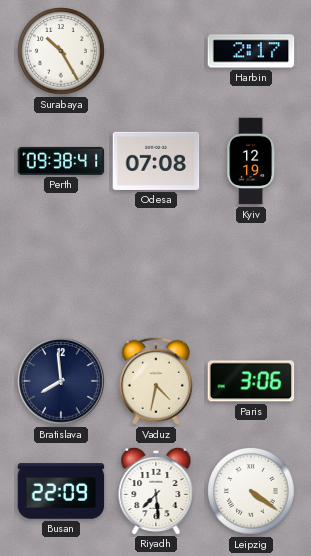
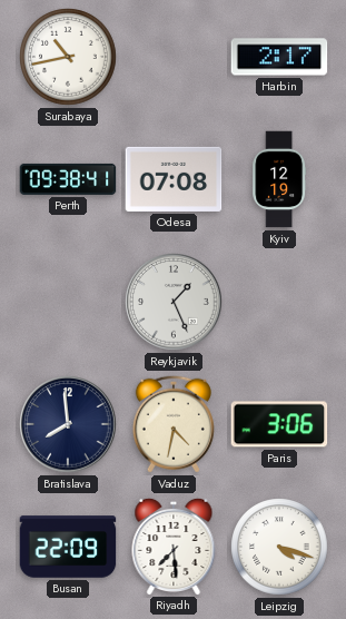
Surabaya: 10:25 -> 10:43
Reykjavik: none -> 1:26
Leipzig: 4:21 -> 4:18
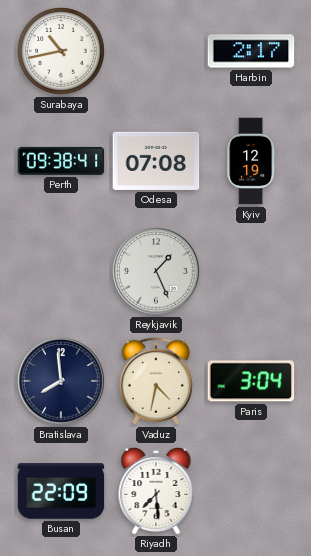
Paris: 3:06 -> 3:04
Leipzig: 4:18 -> none
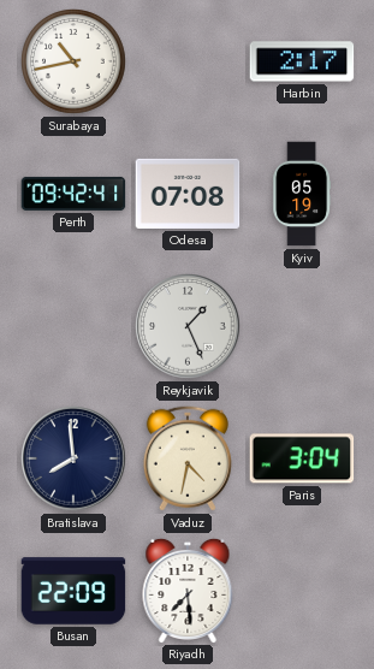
Perth: 09:38 -> 09:42
Kyiv: 12:19 -> 05:19
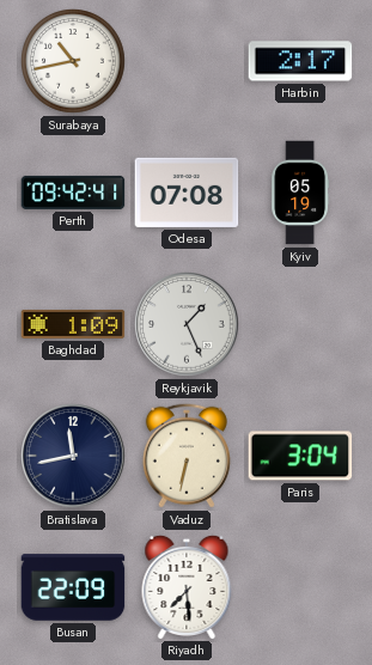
Baghdad: none -> 1:09
Bratislava: 7:59 -> 11:43
Vaduz: 4:32 -> 6:32
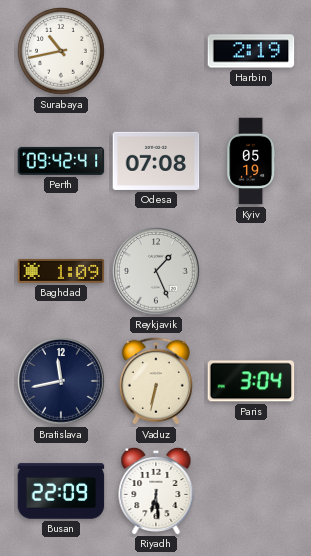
Harbin: 2:17 -> 2:19
Riyadh: 7:29 -> 6:29
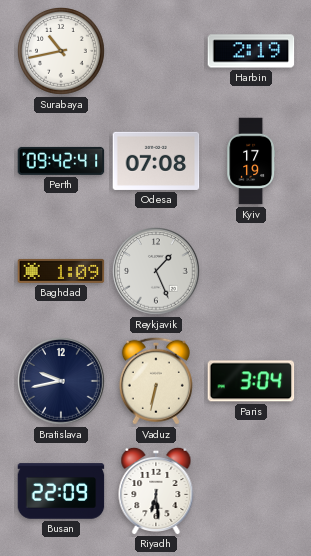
Kyiv: 05:19 -> 17:19
Bratislava: 11:43 -> 9:43
